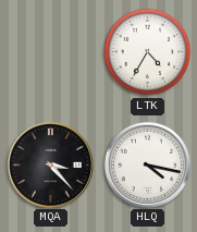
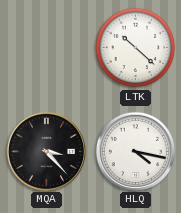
LTK: 4:35 -> 10:22
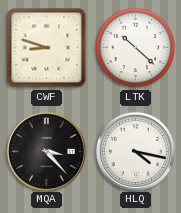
CWF: none -> 8:48
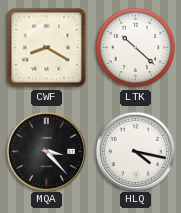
CWF: 8:48 -> 8:20
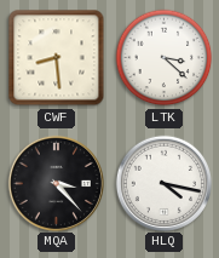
CWF: 8:20 -> 8:29
LTK: 10:22 -> 3:22
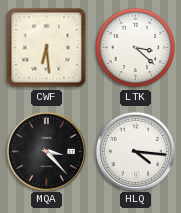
CWF: 8:29 -> 6:29
HLQ: 4:17 -> 4:16
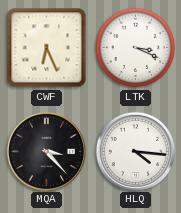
CWF: 6:29 -> 6:26
LTK: 3:22 -> 3:19
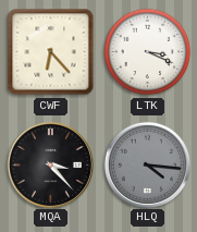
CWF: 6:26 -> 6:23
HLQ dial: white -> grey
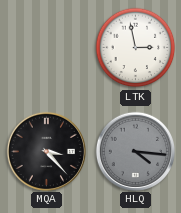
CWF: 6:23 -> none
LTK: 3:19 -> 2:58
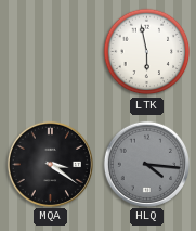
LTK: 2:58 -> 5:58
MQA: 3:23 -> 3:21
